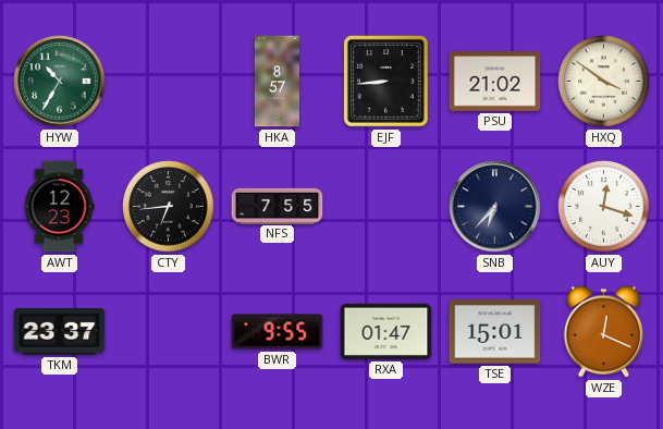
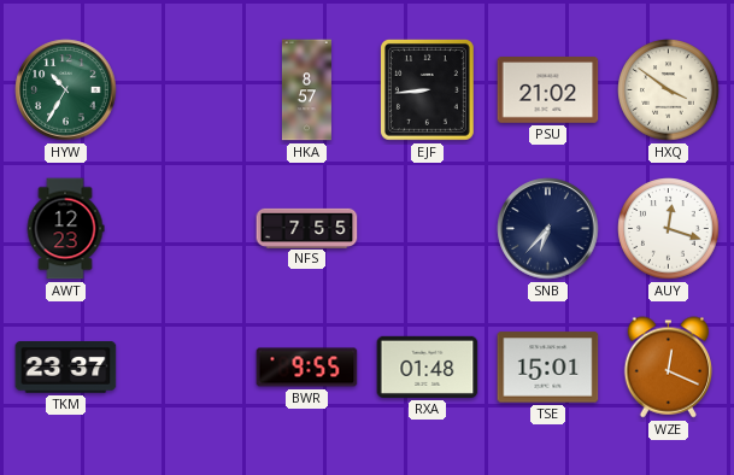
CTY: 6:44 -> none
RXA: 01:47 -> 01:48
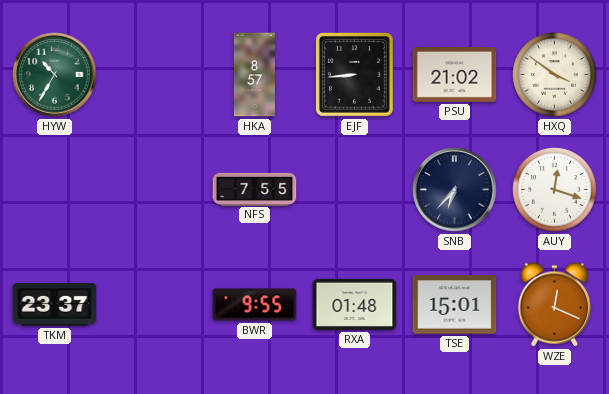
AWT: 12:23 -> none
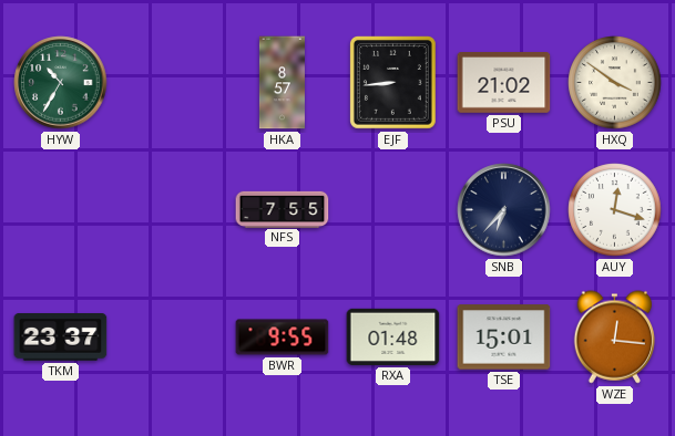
WZE: 12:19 -> 12:16
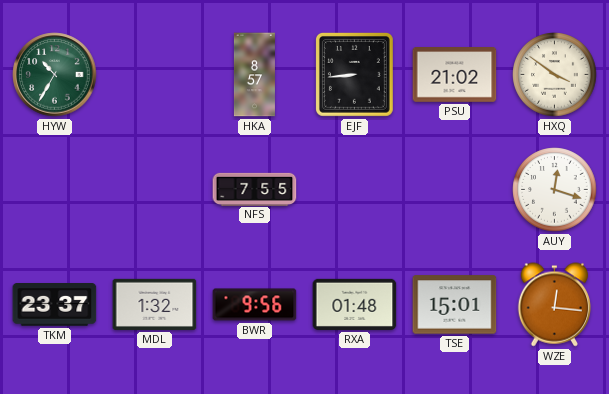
SNB: 6:37 -> none
MDL: none -> 1:32
BWR: 9:55 -> 9:56
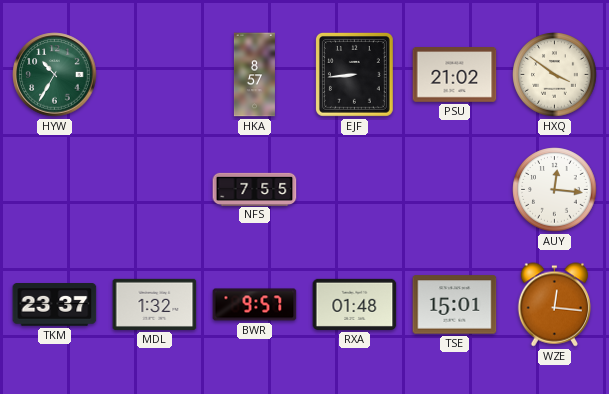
AUY: 12:18 -> 12:16
BWR: 9:56 -> 9:57
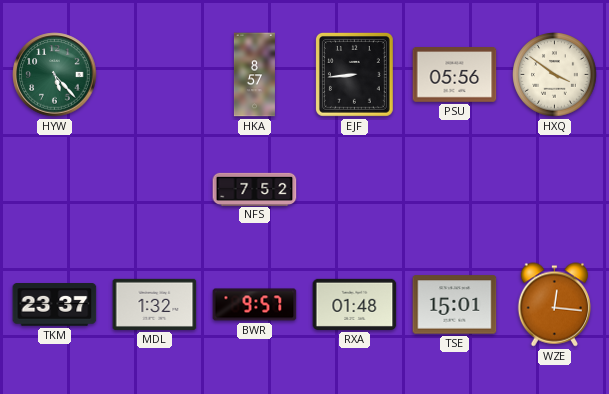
HYW: 10:35 -> 5:23
PSU: 21:02 -> 05:56
NFS: 7:55 -> 7:52
AUY: 12:16 -> none
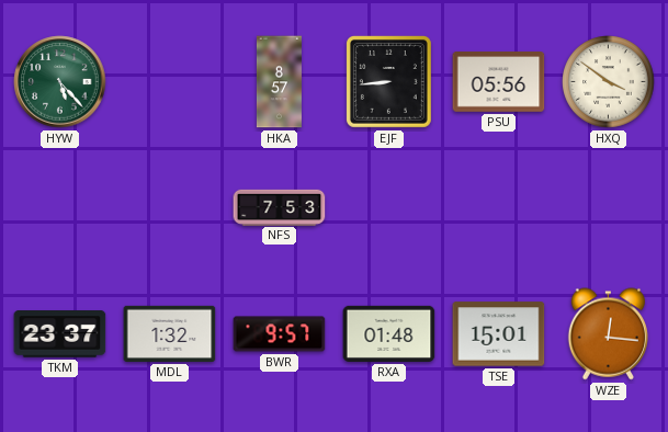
NFS: 7:52 -> 7:53
